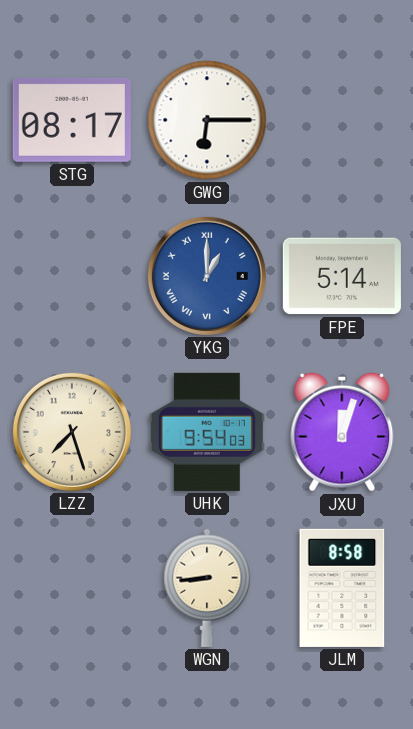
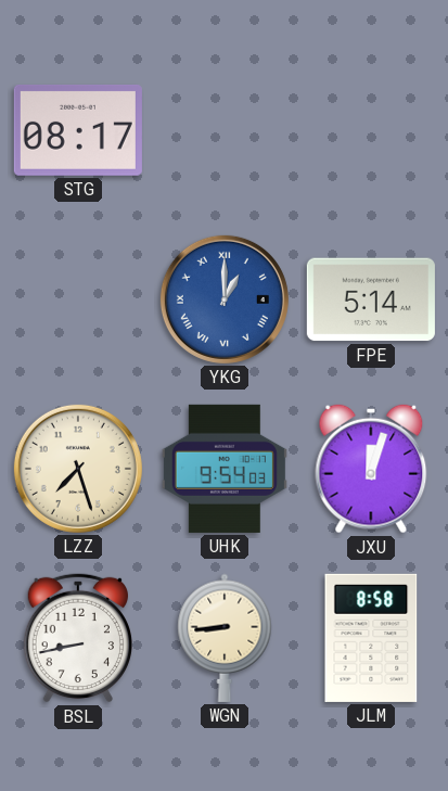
GWG: 6:15 -> none
BSL: none -> 8:43
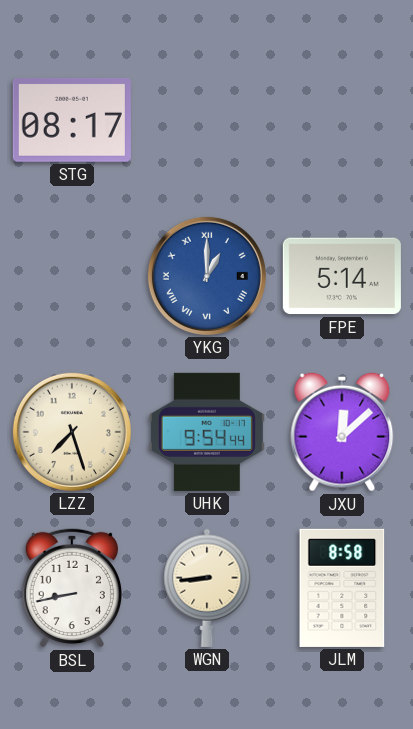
UHK: 9:54:03 -> 9:54:44
JXU: 12:03 -> 12:08
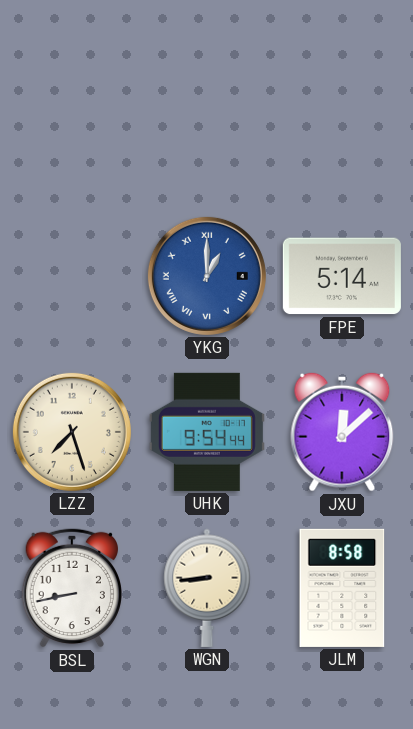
STG: 08:17 -> none
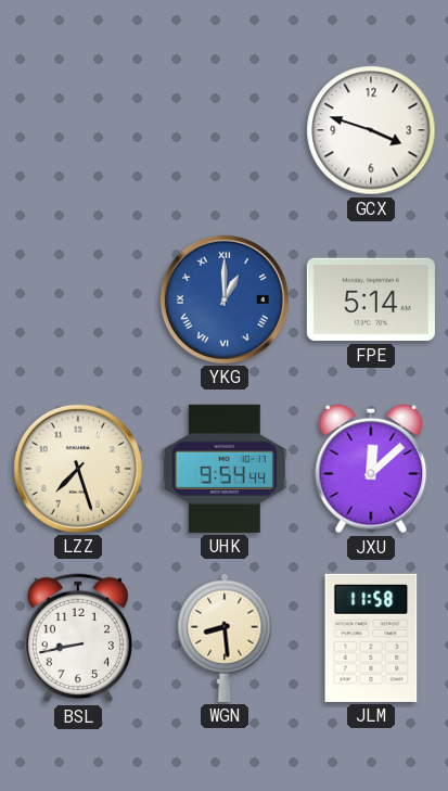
GCX: none -> 3:48
WGN: 8:44 -> 8:29
JLM: 8:58 -> 11:58
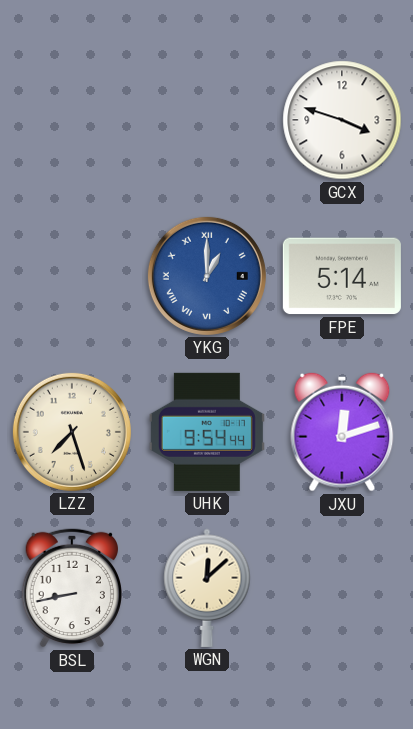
JXU: 12:08 -> 12:12
WGN: 8:29 -> 12:08
JLM: 11:58 -> none
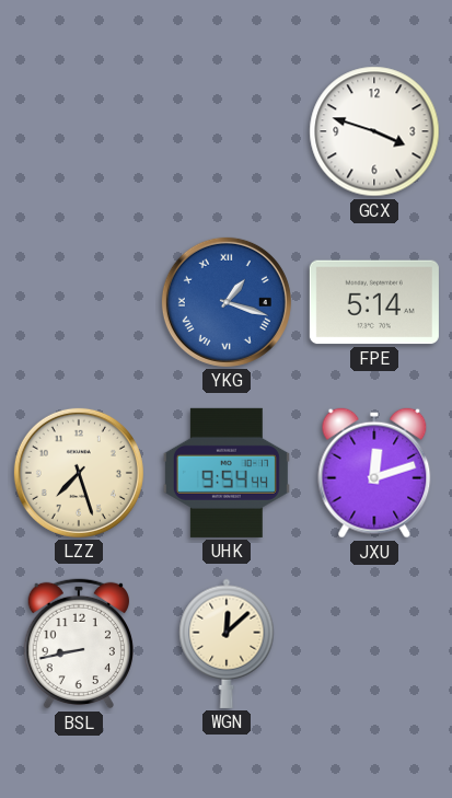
YKG: 1:00 -> 1:18
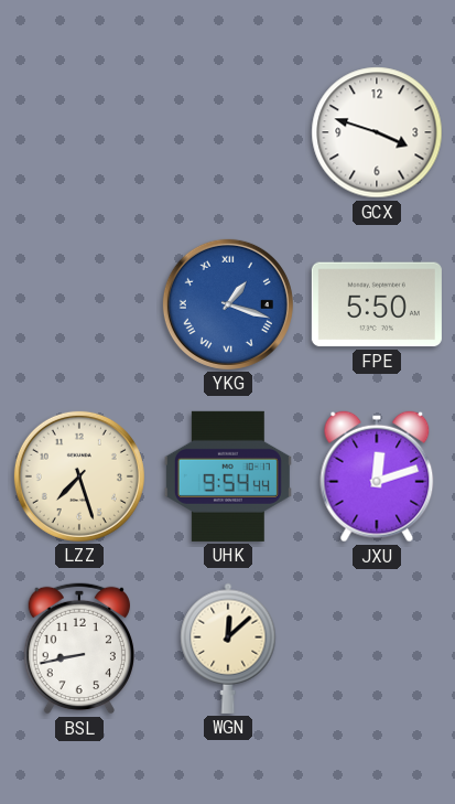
FPE: 5:14 -> 5:50
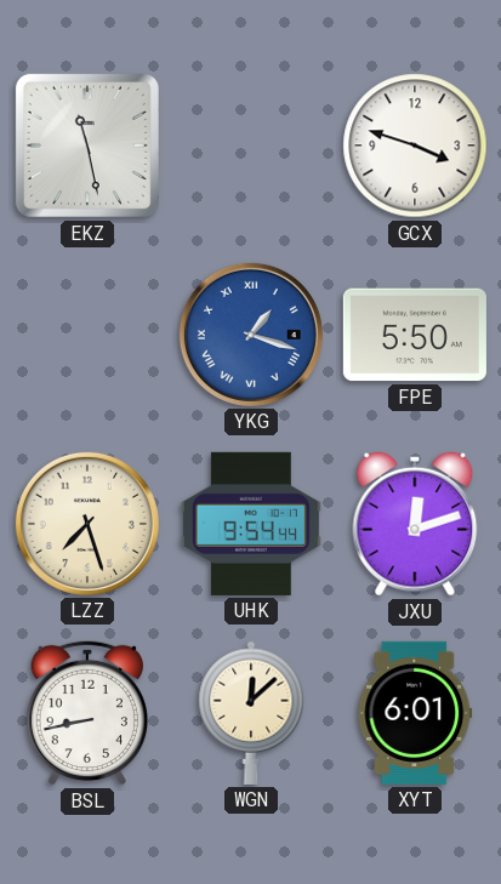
EKZ: none -> 11:28
XYT: none -> 6:01
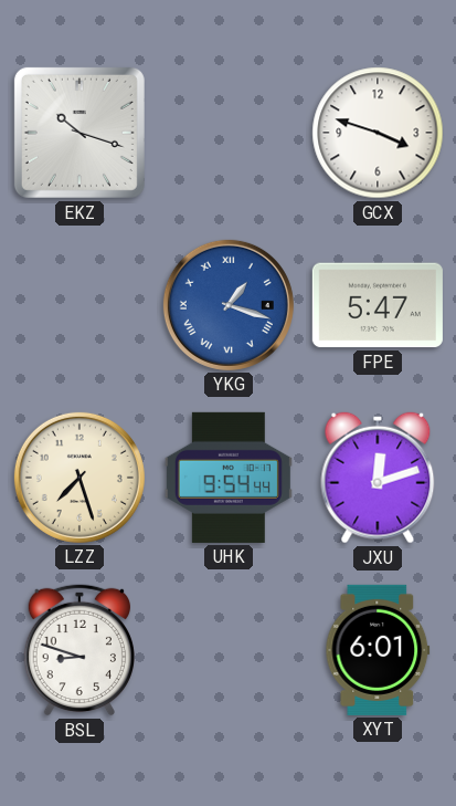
EKZ: 11:28 -> 10:18
FPE: 5:50 -> 5:47
BSL: 8:43 -> 8:48
WGN: 12:08 -> none
